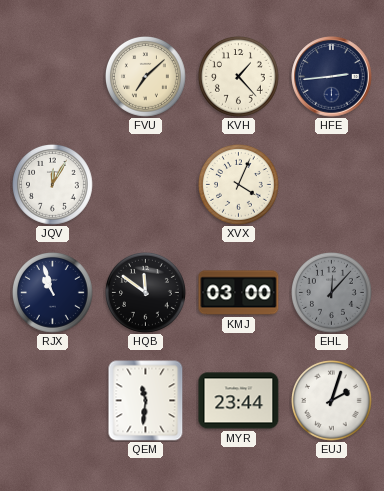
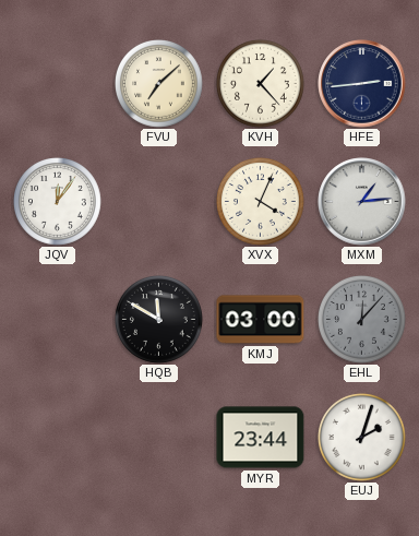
JQV: 12:05 -> 12:06
MXM: none -> 1:14
RJX: 10:57 -> none
HQB: 11:51 -> 11:50
QEM: 11:31 -> none
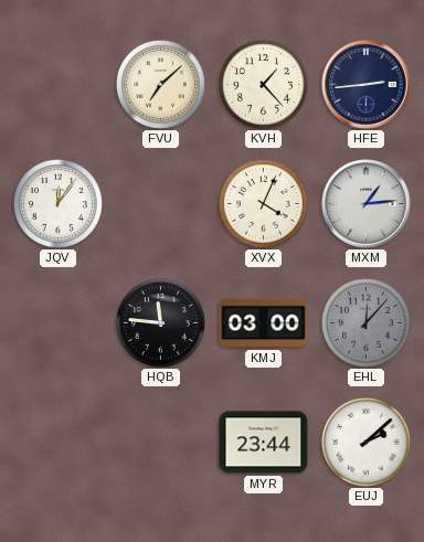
HQB: 11:50 -> 11:46
EUJ: 2:03 -> 2:08
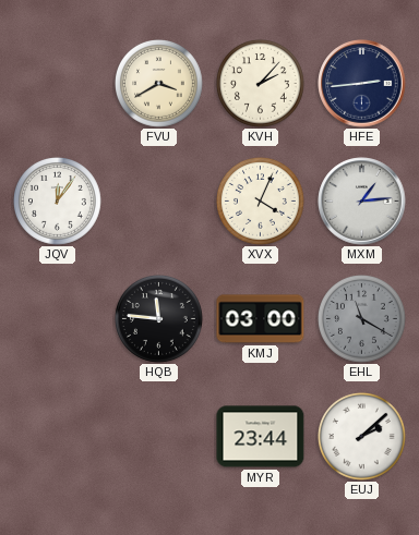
FVU: 7:08 -> 3:40
KVH: 1:23 -> 2:07
EHL: 12:07 -> 11:20
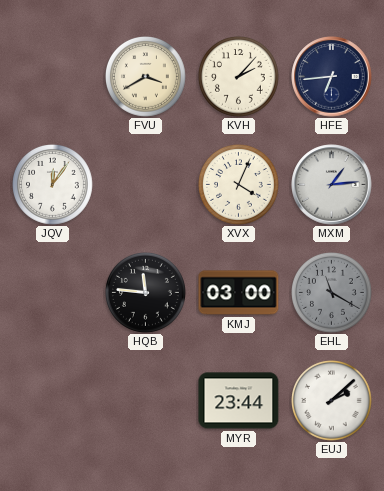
HFE: 2:44 -> 6:44
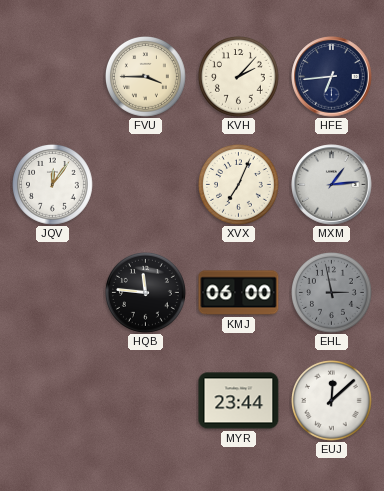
FVU: 3:40 -> 3:45
XVX: 4:04 -> 7:04
KMJ: 03:00 -> 06:00
EHL: 11:20 -> 2:58
EUJ: 2:08 -> 12:08
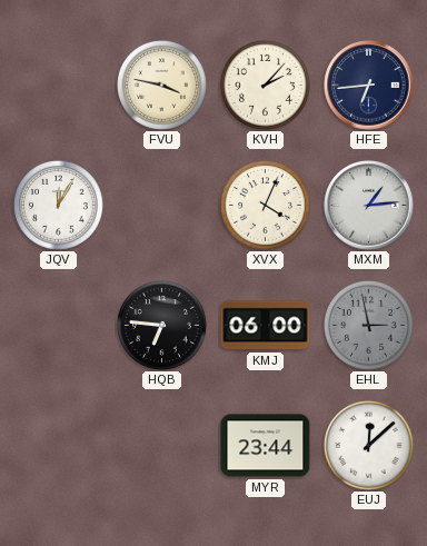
FVU: 3:45 -> 3:47
JQV: 12:06 -> 12:05
XVX: 7:04 -> 4:04
HQB: 11:46 -> 6:46
